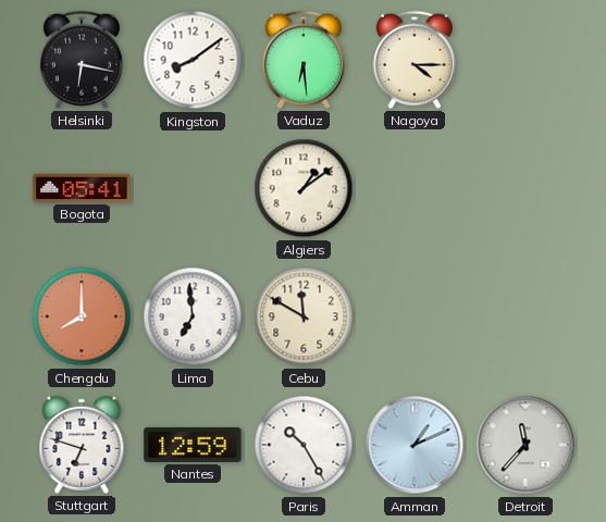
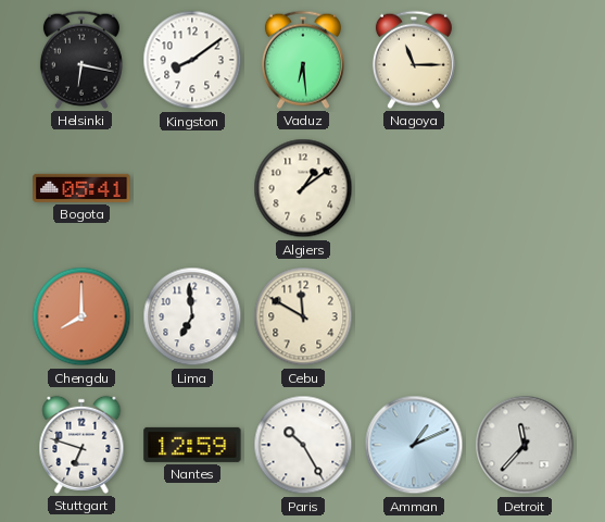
Nagoya: 4:15 -> 11:15
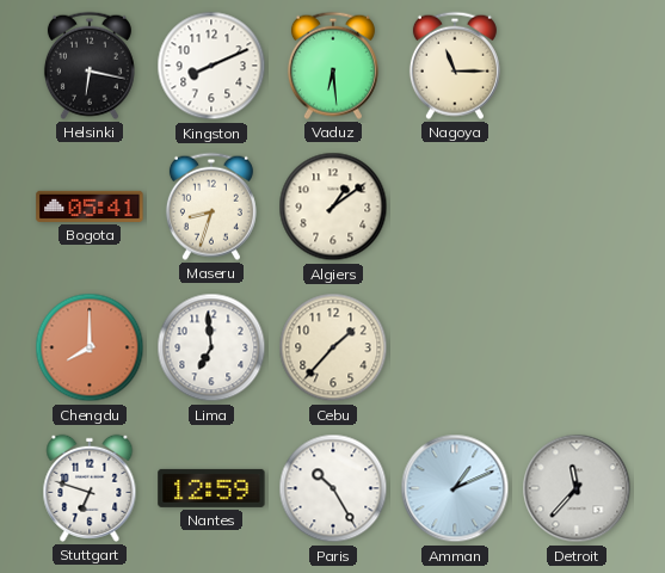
Kingston: 8:09 -> 8:11
Maseru: none -> 8:33
Cebu: 11:50 -> 1:37
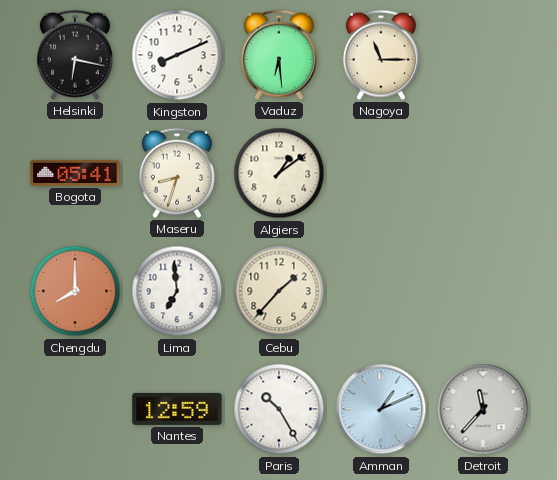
Stuttgart: 6:48 -> none
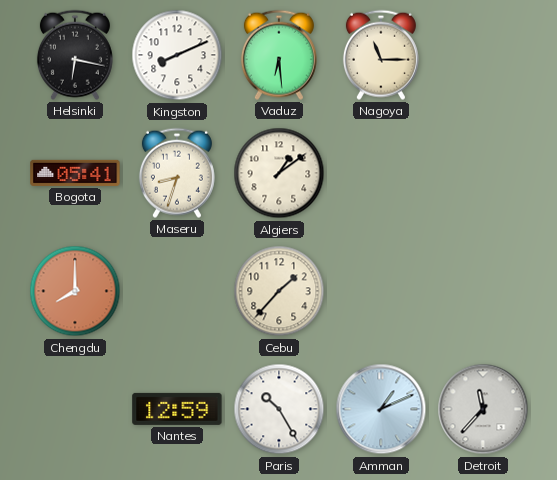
Lima: 6:59 -> none
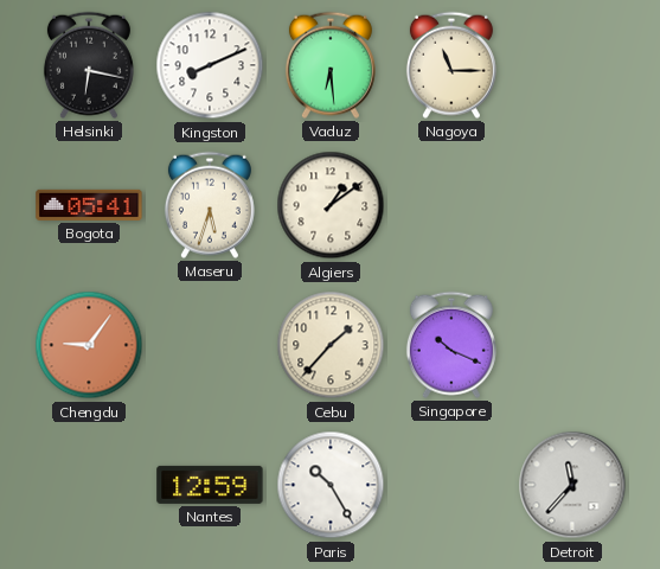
Maseru: 8:33 -> 5:33
Chengdu: 8:00 -> 9:06
Singapore: none -> 10:19
Amman: 1:11 -> none
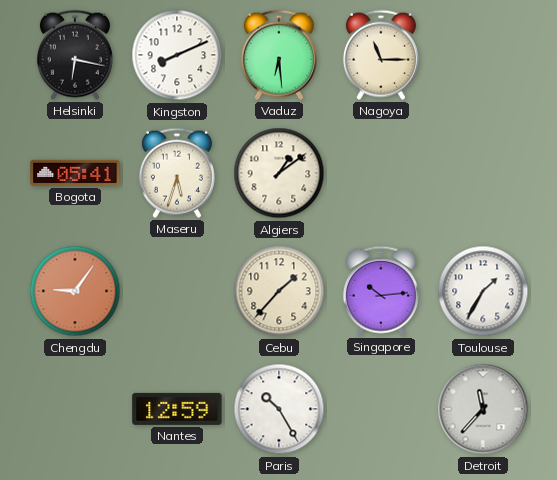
Singapore: 10:19 -> 10:14
Toulouse: none -> 1:35
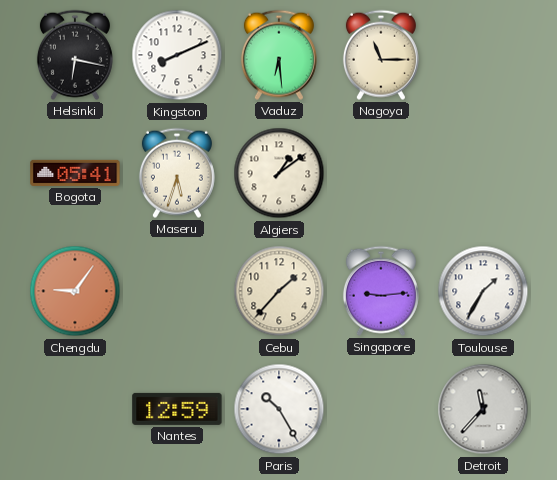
Singapore: 10:14 -> 9:14
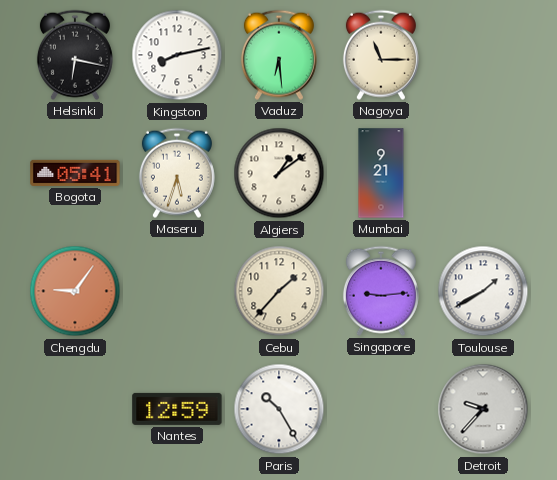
Kingston: 8:11 -> 8:13
Mumbai: none -> 9:21
Toulouse: 1:35 -> 1:40
Detroit: 11:37 -> 9:37
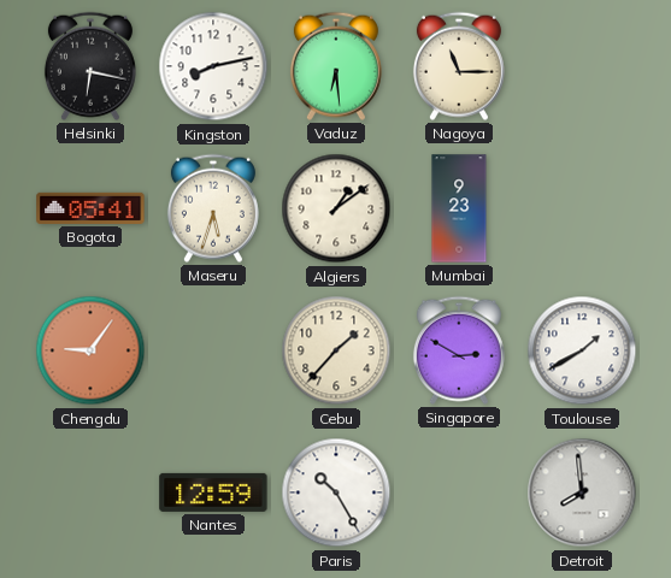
Mumbai: 9:21 -> 9:23
Singapore: 9:14 -> 2:50
Detroit: 9:37 -> 7:59
